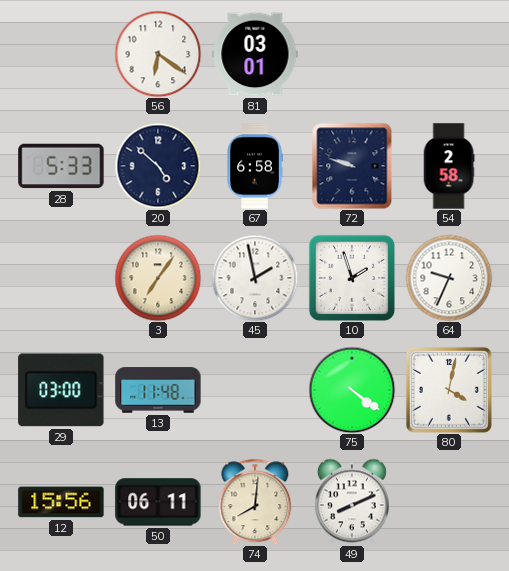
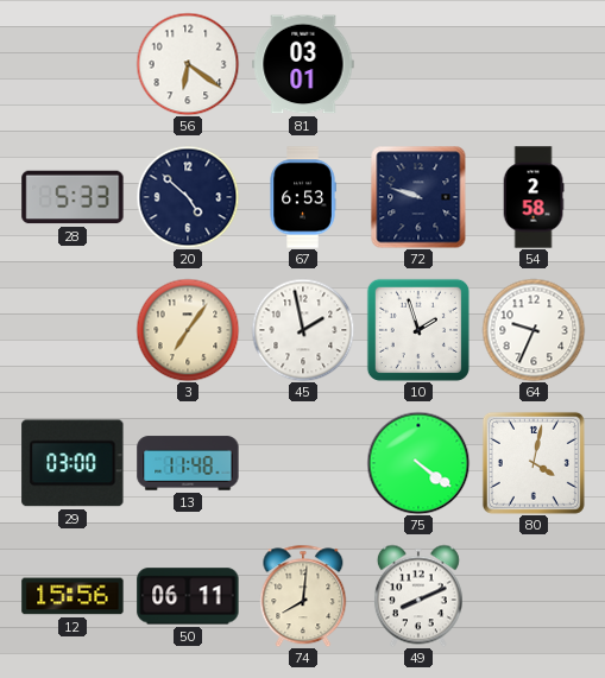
67: 6:58 -> 6:53
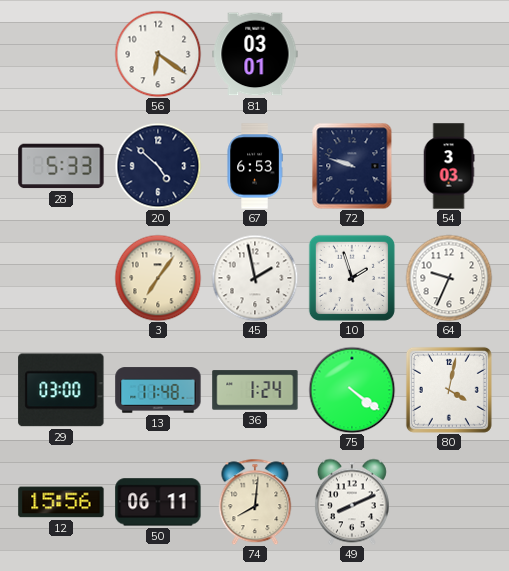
54: 2:58 -> 3:03
36: none -> 1:24
